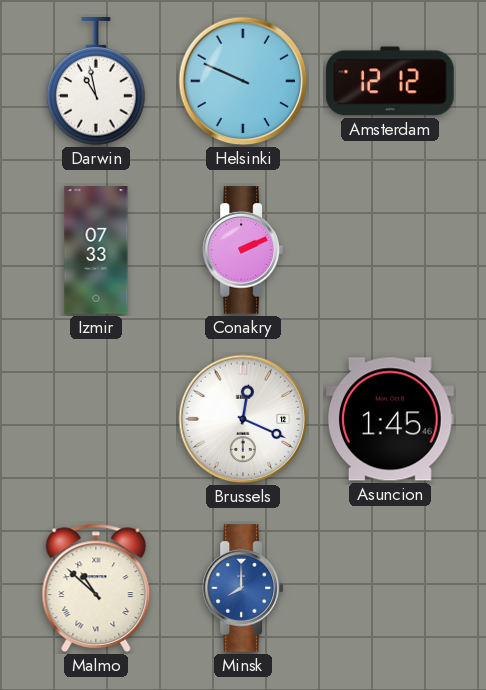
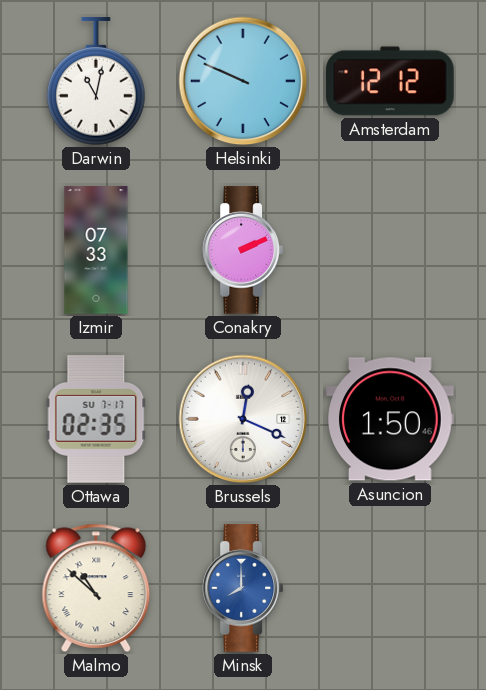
Darwin: 10:58 -> 11:02
Ottawa: none -> 02:35
Asuncion: 1:45 -> 1:50
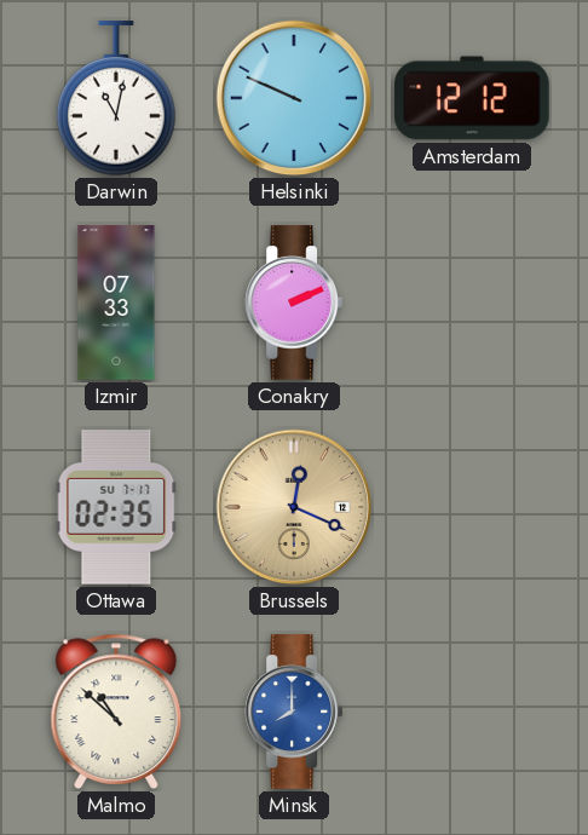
Brussels dial: white -> champagne
Asuncion: 1:50 -> none
